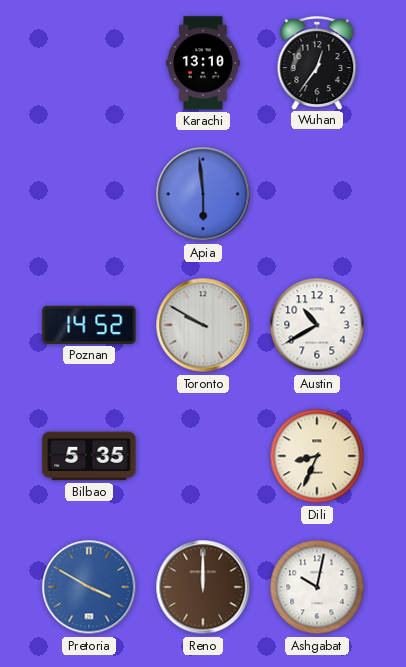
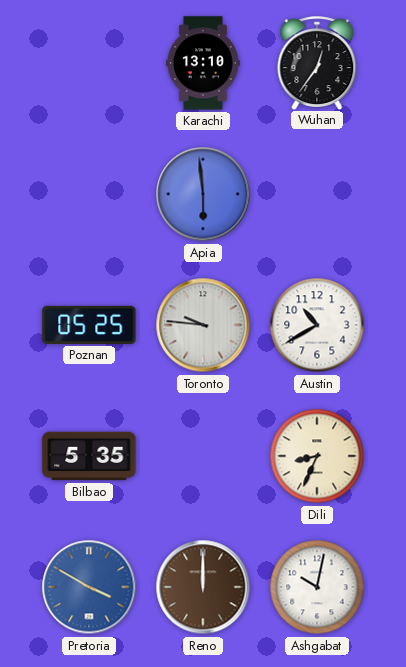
Poznan: 14:52 -> 05:25
Toronto: 9:50 -> 9:46
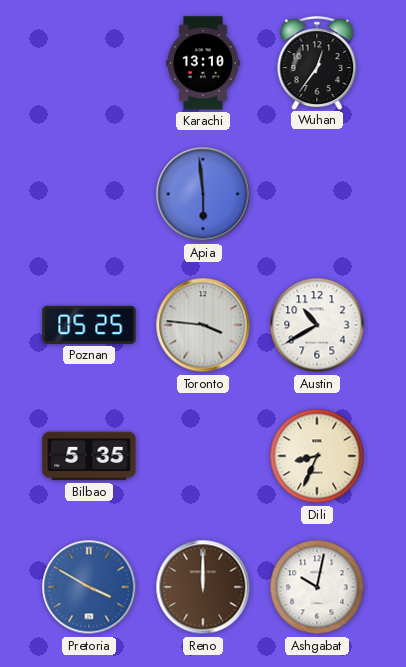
Toronto: 9:46 -> 3:46
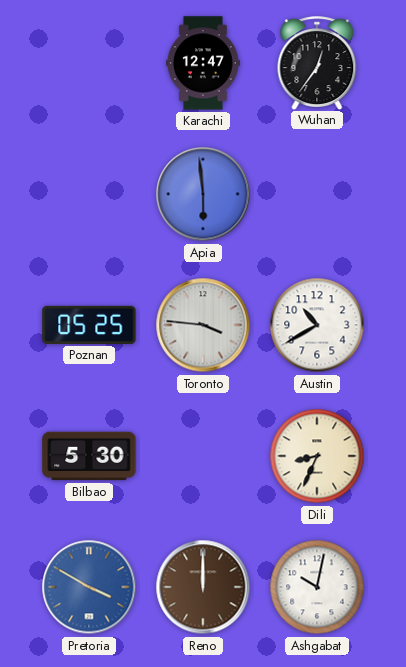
Karachi: 13:10 -> 12:47
Bilbao: 5:35 -> 5:30
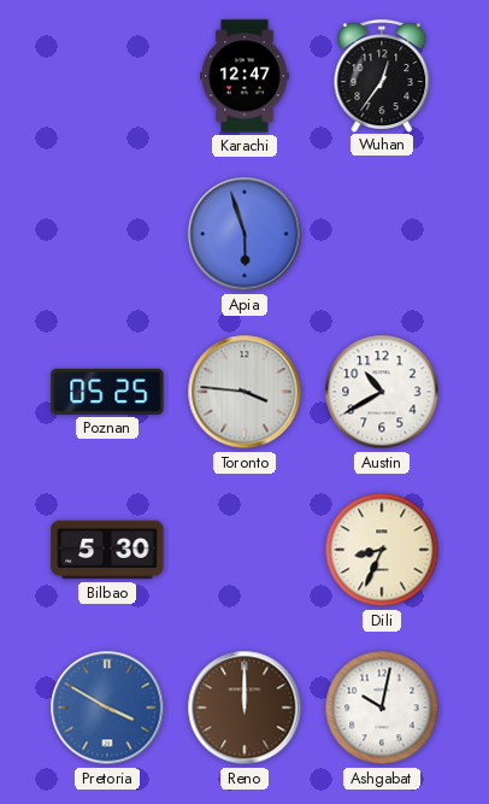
Apia: 5:59 -> 5:57
